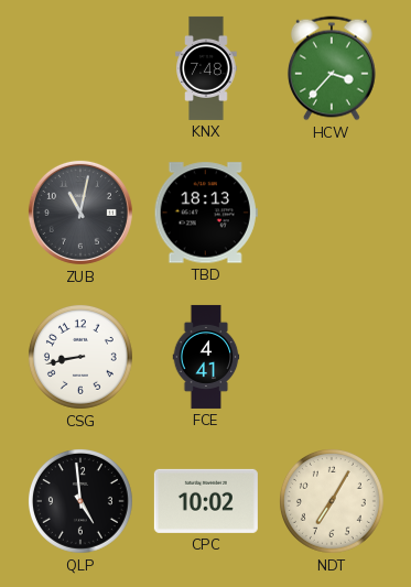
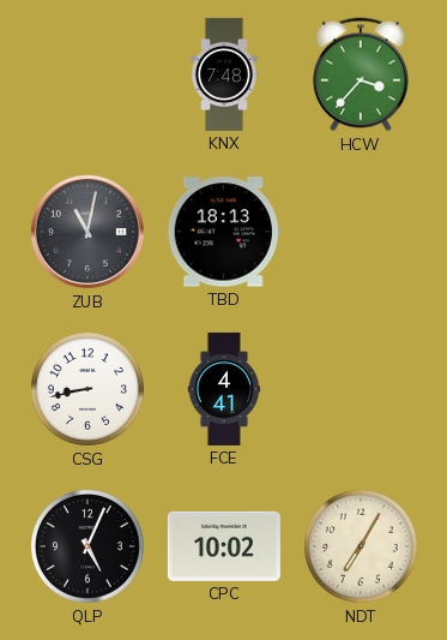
QLP: 4:59 -> 5:04
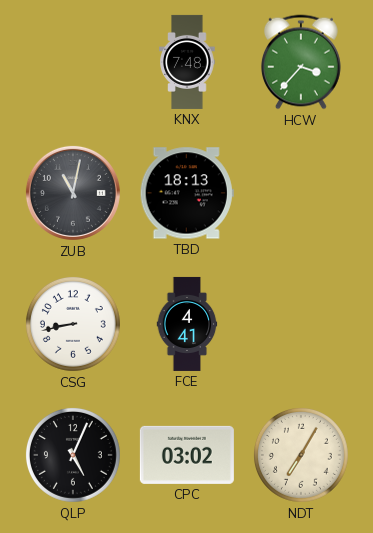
CPC: 10:02 -> 03:02
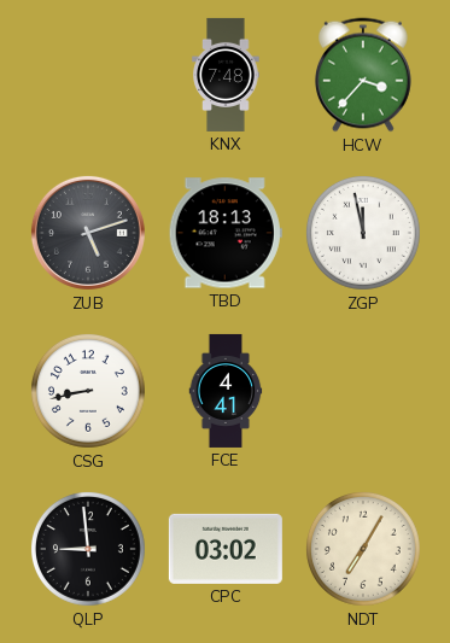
ZUB: 11:02 -> 5:12
ZGP: none -> 11:58
QLP: 5:04 -> 8:59
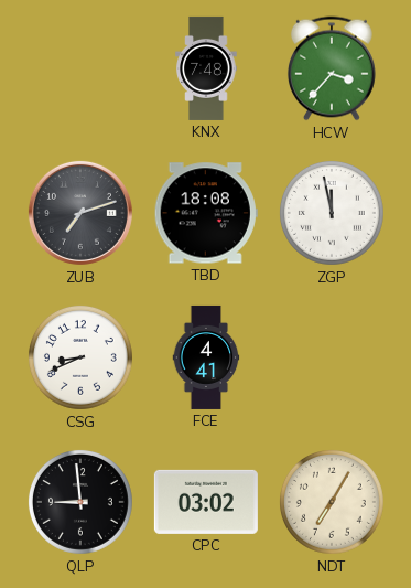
ZUB: 5:12 -> 7:12
TBD: 18:13 -> 18:08
CSG: 8:43 -> 8:41
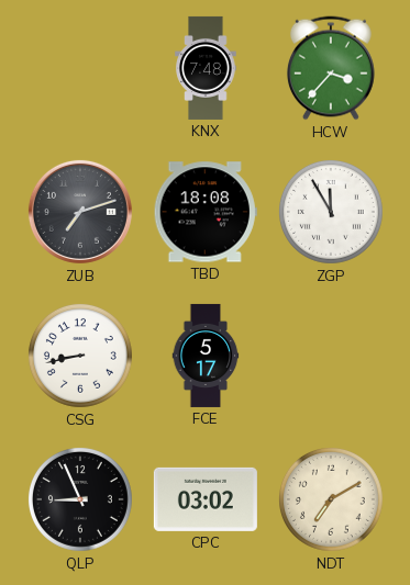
ZGP: 11:58 -> 11:55
CSG: 8:41 -> 8:43
FCE: 4:41 -> 5:17
QLP: 8:59 -> 8:56
NDT: 7:05 -> 7:10
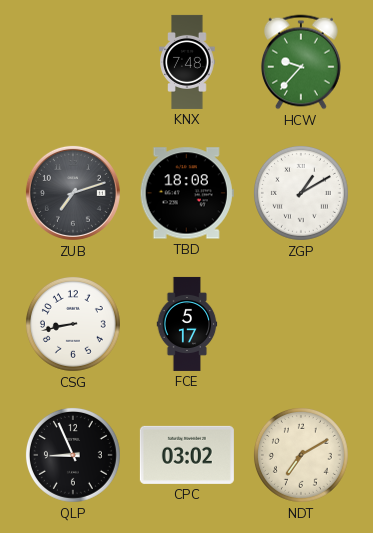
HCW: 3:37 -> 9:37
ZGP: 11:55 -> 1:10
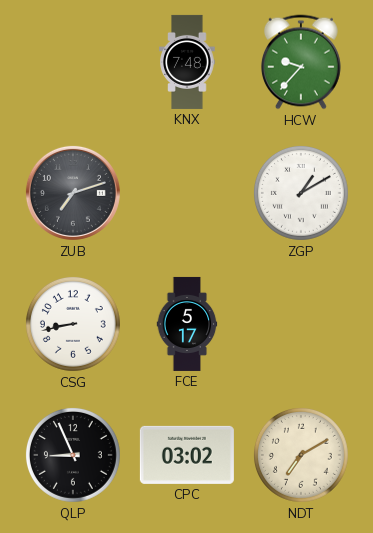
TBD: 18:08 -> none
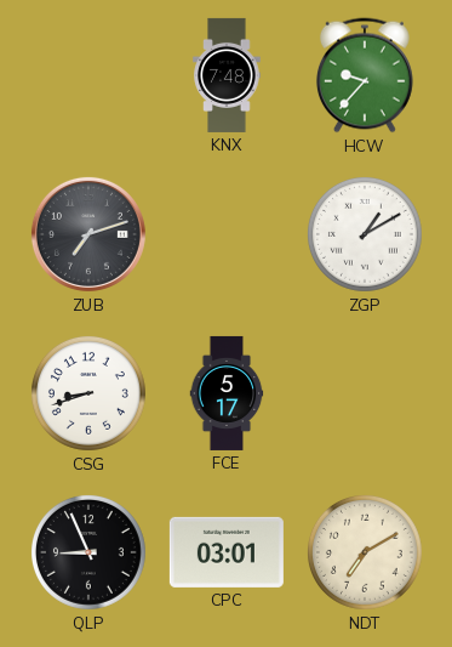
CSG: 8:43 -> 8:42
CPC: 03:02 -> 03:01
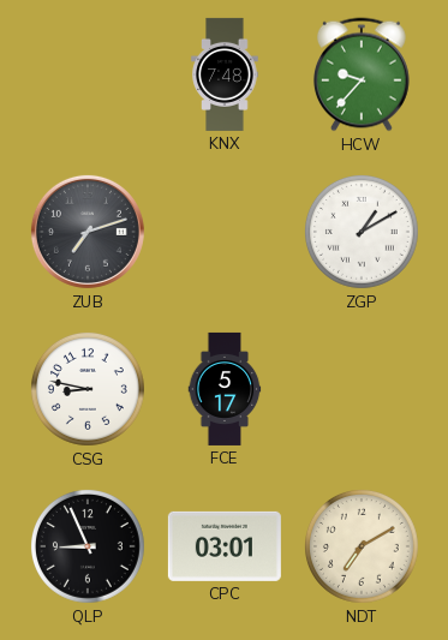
CSG: 8:42 -> 8:47
